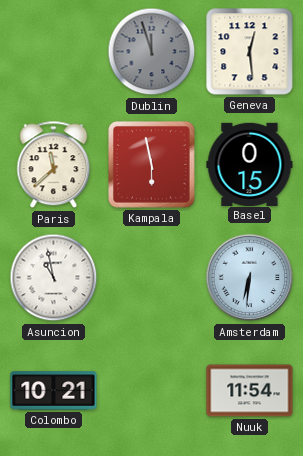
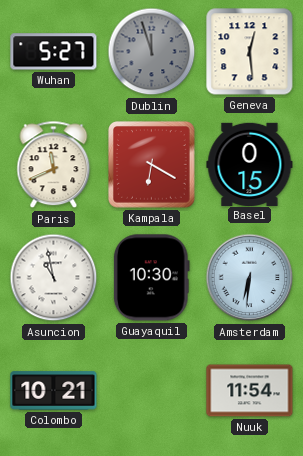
Wuhan: none -> 5:27
Paris: 11:38 -> 11:41
Kampala: 5:58 -> 6:20
Guayaquil: none -> 10:30
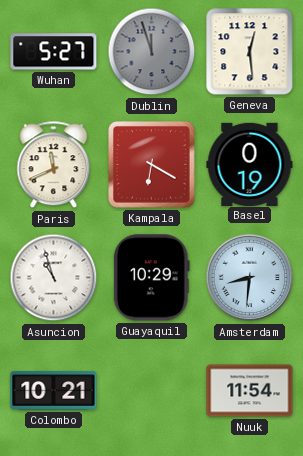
Basel: 0:15 -> 0:19
Asuncion: 10:58 -> 10:57
Guayaquil: 10:30 -> 10:29
Amsterdam: 6:31 -> 8:31
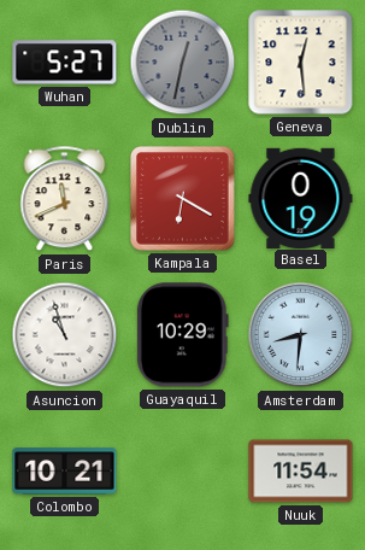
Dublin: 11:57 -> 12:32
